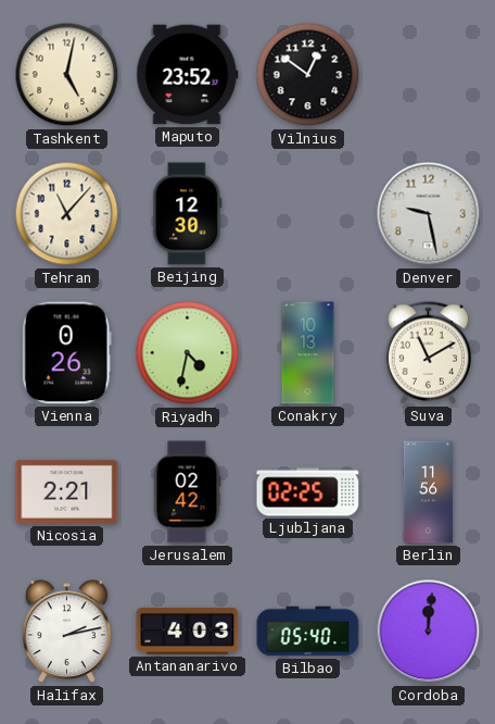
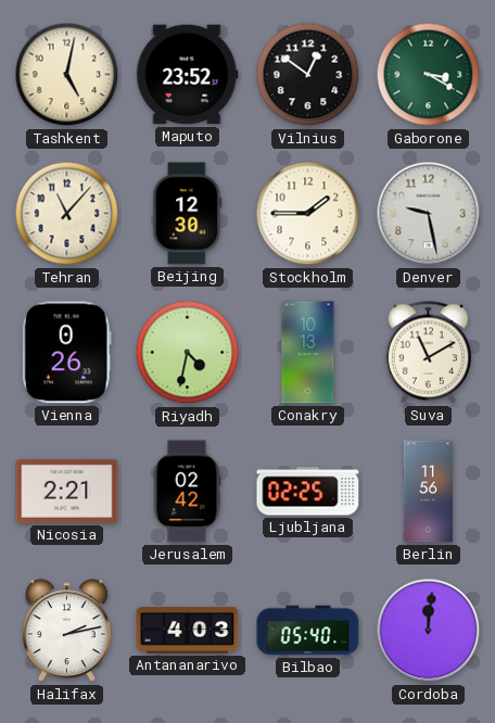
Gaborone: none -> 3:20
Stockholm: none -> 1:45
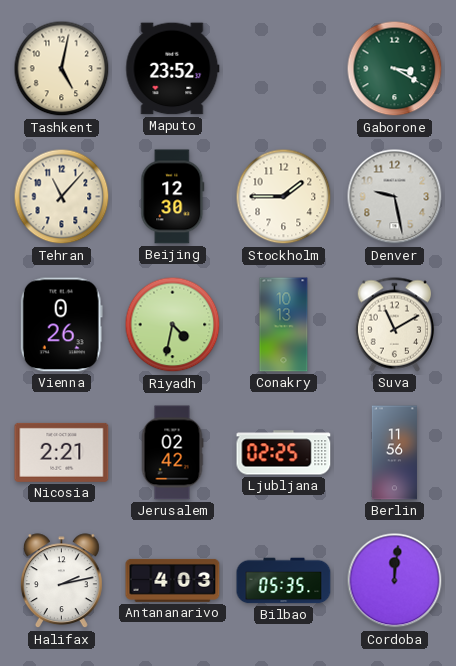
Vilnius: 12:51 -> none
Bilbao: 05:40 -> 05:35
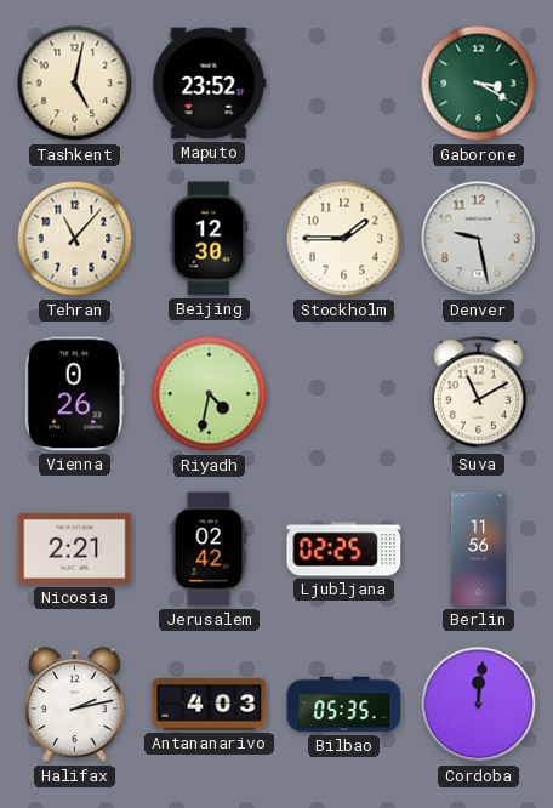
Conakry: 10:13 -> none
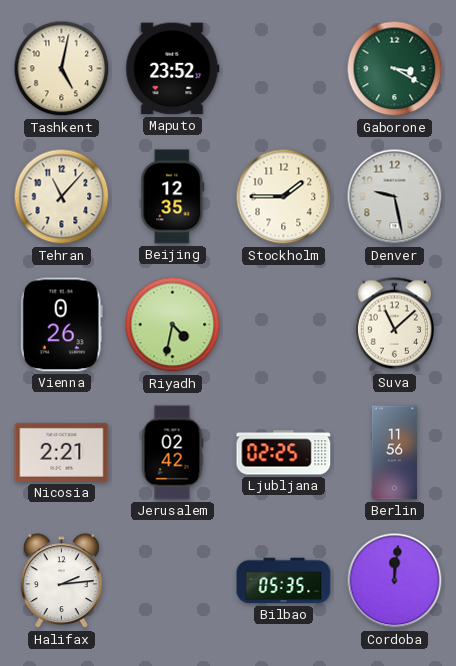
Beijing: 12:30 -> 12:35
Suva: 11:10 -> 11:08
Halifax: 2:13 -> 2:14
Antananarivo: 4:03 -> none
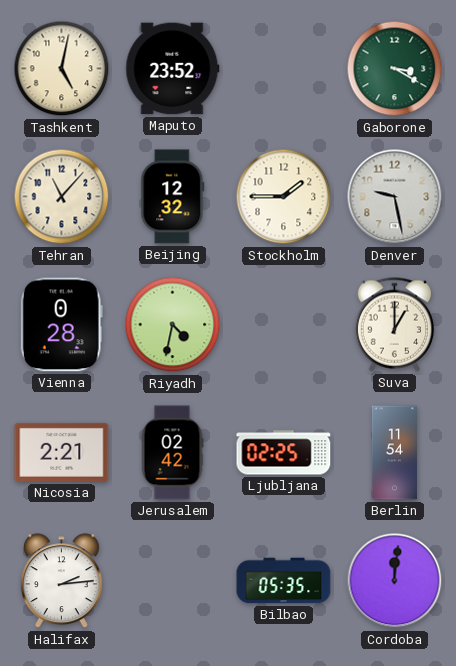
Beijing: 12:35 -> 12:32
Vienna: 0:26 -> 0:28
Suva: 11:08 -> 1:00
Berlin: 11:56 -> 11:54
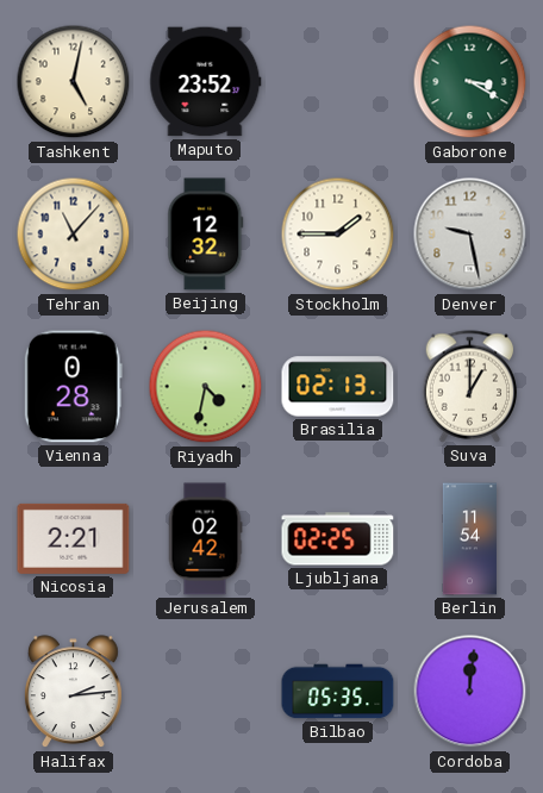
Brasilia: none -> 02:13
